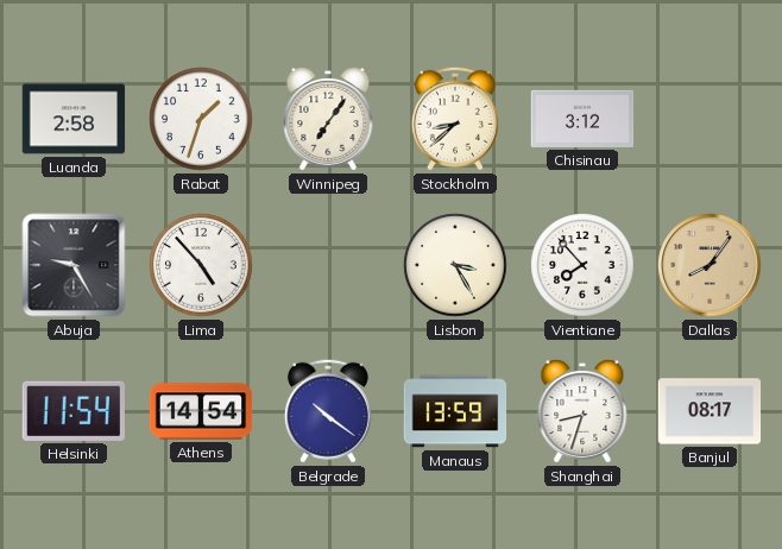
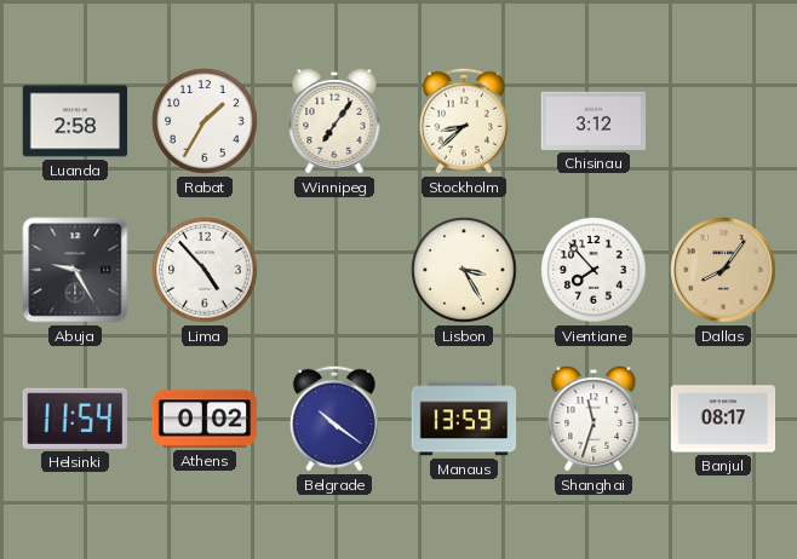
Rabat: 1:33 -> 1:35
Athens: 14:54 -> 0:02
Shanghai: 8:33 -> 11:33
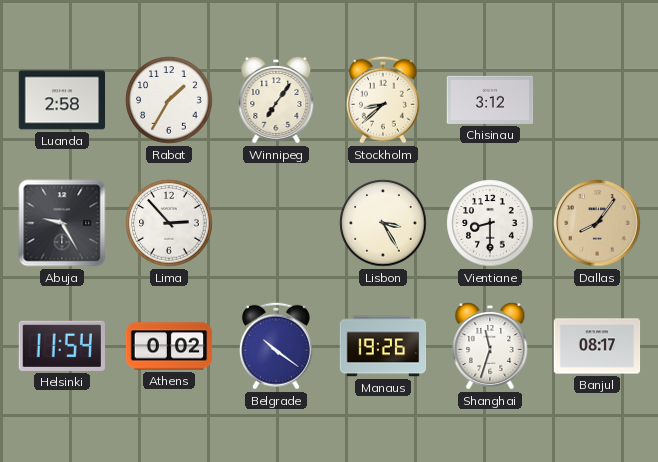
Lima: 4:53 -> 2:53
Vientiane: 7:53 -> 8:30
Manaus: 13:59 -> 19:26
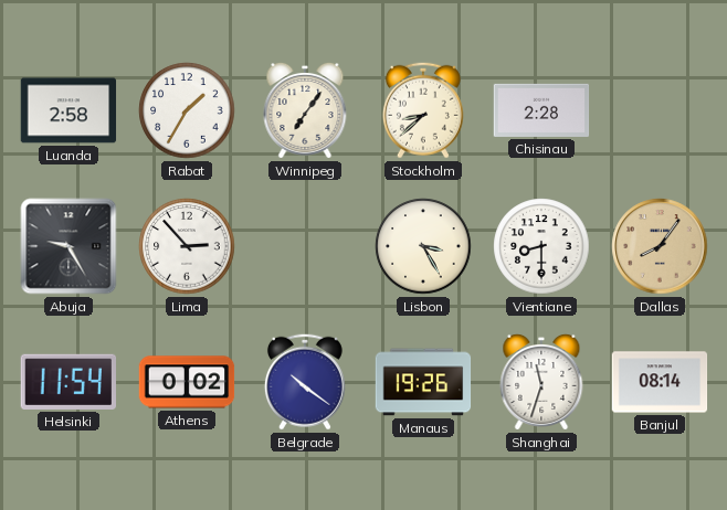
Chisinau: 3:12 -> 2:28
Banjul: 08:17 -> 08:14
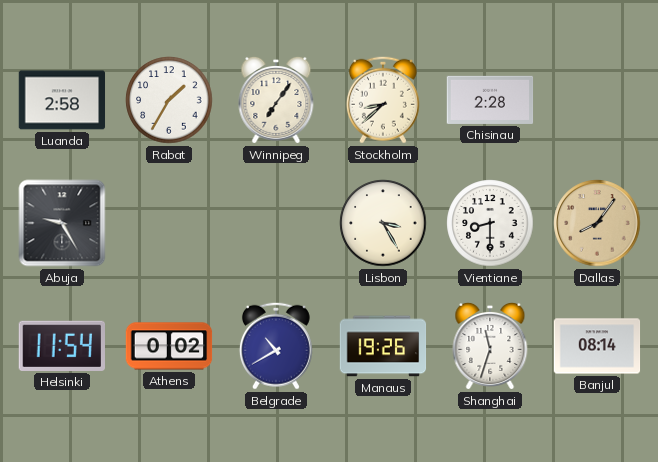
Lima: 2:53 -> none
Belgrade: 10:21 -> 10:40
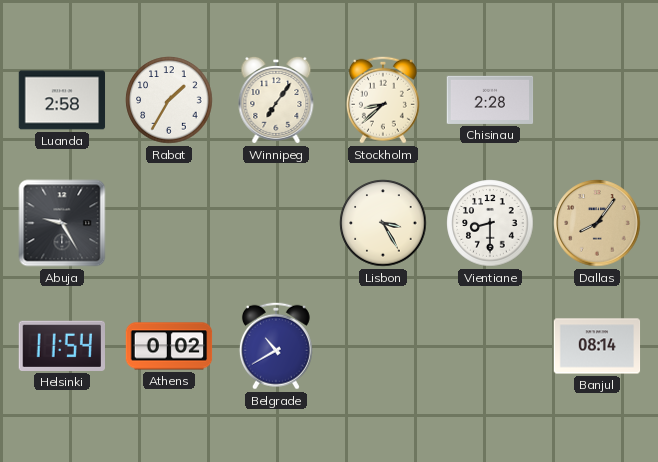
Manaus: 19:26 -> none
Shanghai: 11:33 -> none
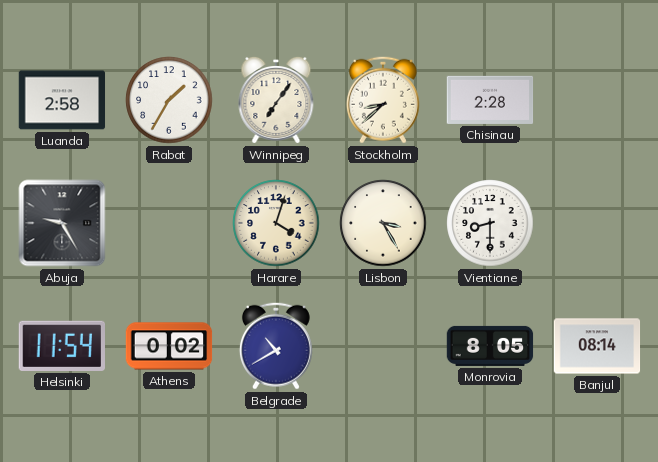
Harare: none -> 4:03
Dallas: 8:06 -> none
Monrovia: none -> 8:05
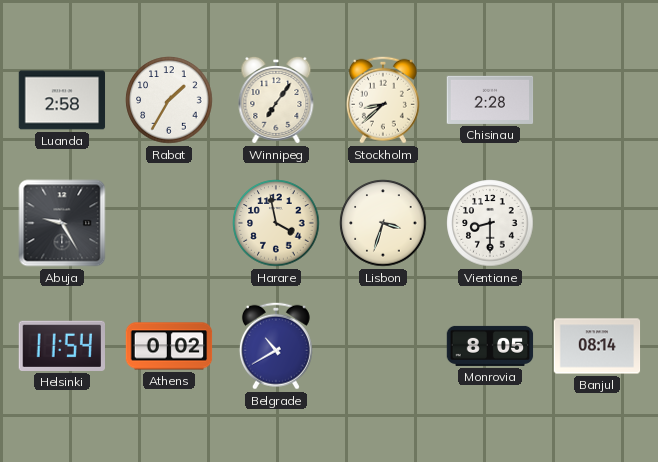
Harare: 4:03 -> 3:58
Lisbon: 3:25 -> 3:33
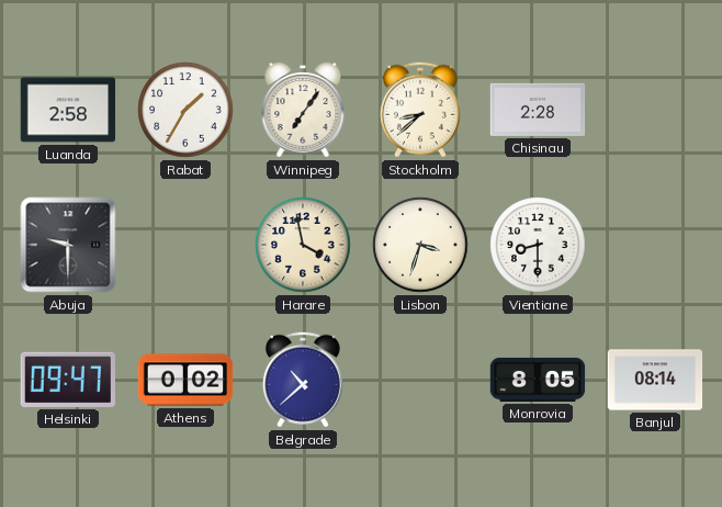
Abuja: 9:25 -> 9:30
Helsinki: 11:54 -> 09:47
Belgrade: 10:40 -> 10:38
